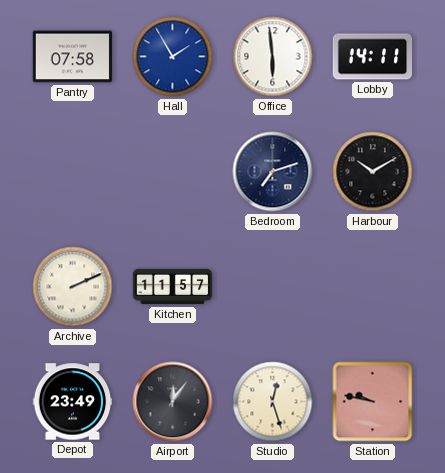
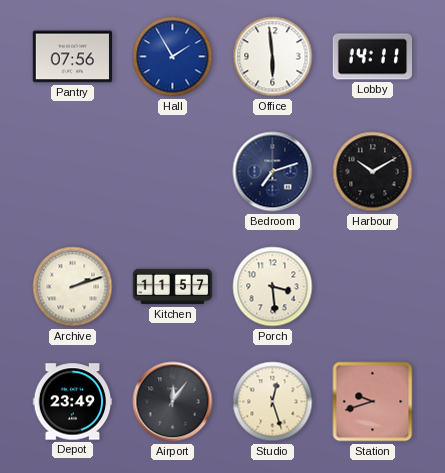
Pantry: 07:58 -> 07:56
Archive: 2:11 -> 2:12
Porch: none -> 3:29
Station: 9:47 -> 9:42
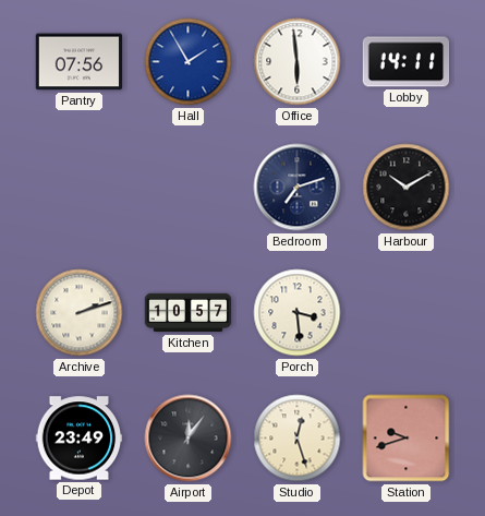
Kitchen: 11:57 -> 10:57
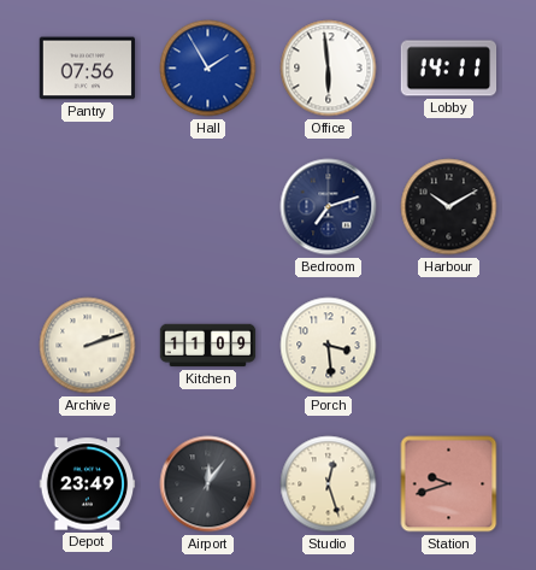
Kitchen: 10:57 -> 11:09
